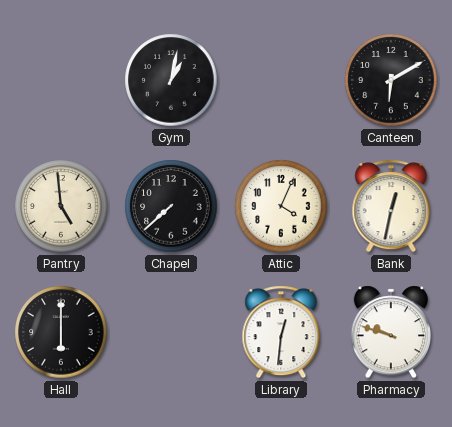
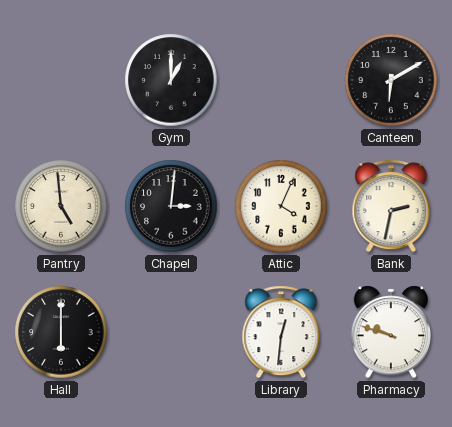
Gym: 1:02 -> 1:00
Chapel: 7:38 -> 3:01
Bank: 12:32 -> 2:32
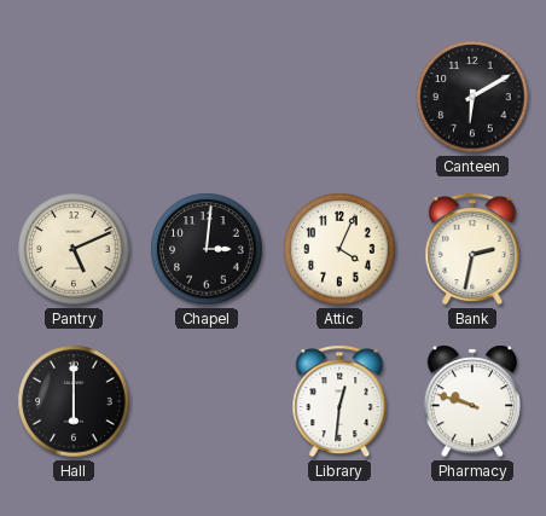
Gym: 1:00 -> none
Pantry: 4:59 -> 5:11
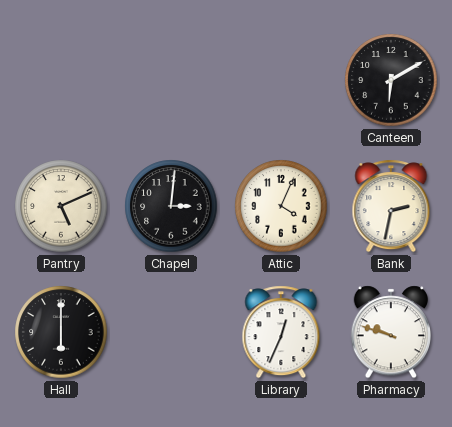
Library: 12:31 -> 12:34
